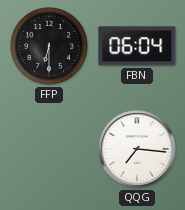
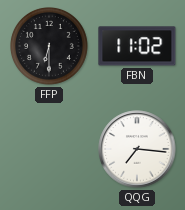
FBN: 06:04 -> 11:02
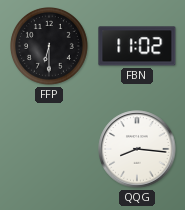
QQG: 7:16 -> 8:16
